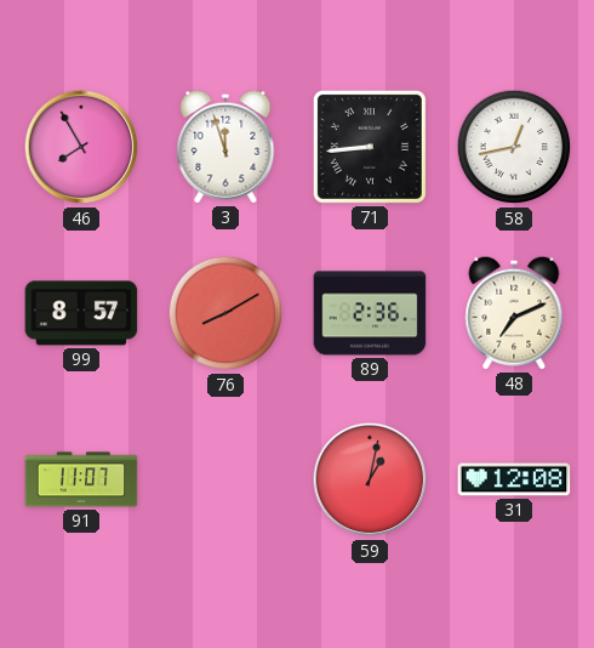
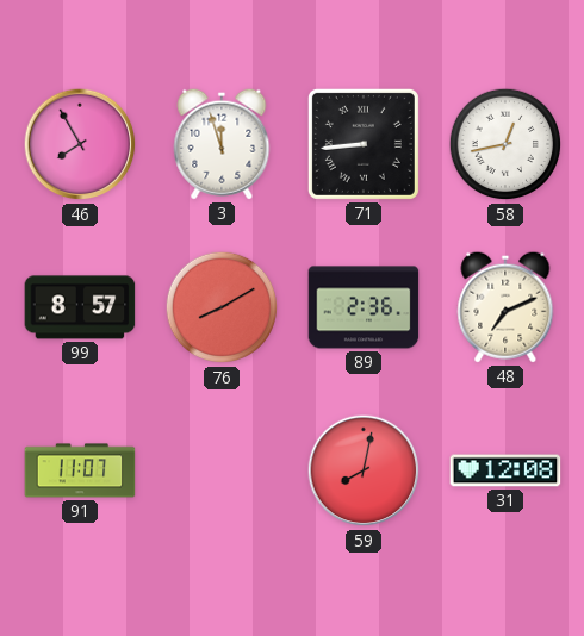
59: 1:02 -> 8:02
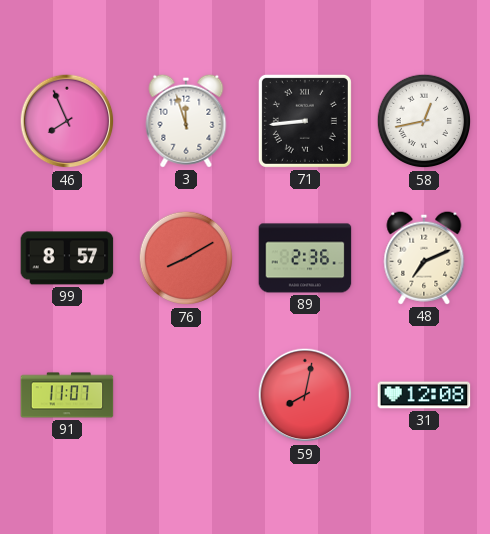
46: 7:55 -> 7:56
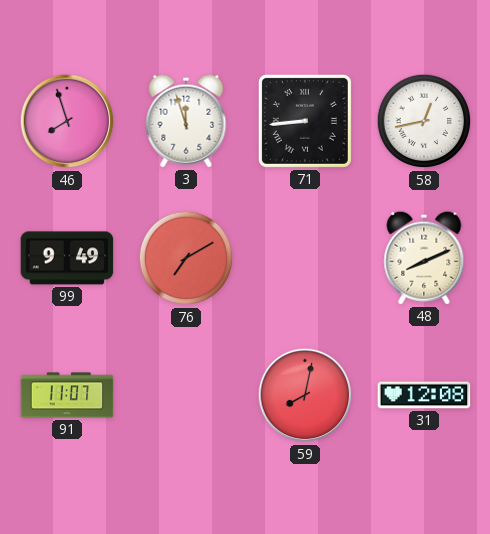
46: 7:56 -> 7:57
99: 8:57 -> 9:49
76: 8:10 -> 7:10
89: 2:36 -> none
48: 7:11 -> 8:11
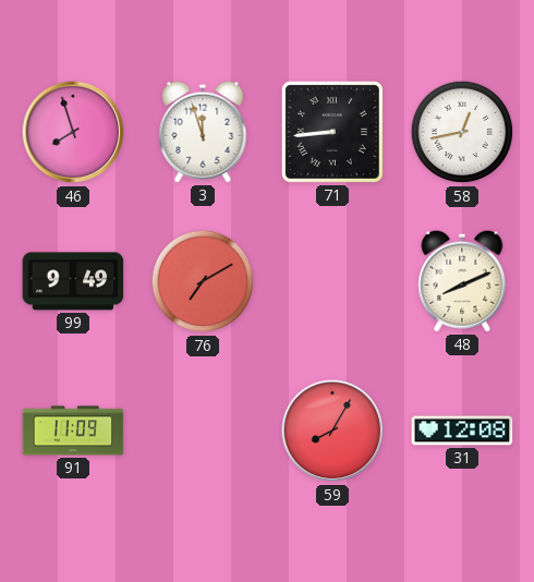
91: 11:07 -> 11:09
59: 8:02 -> 8:05
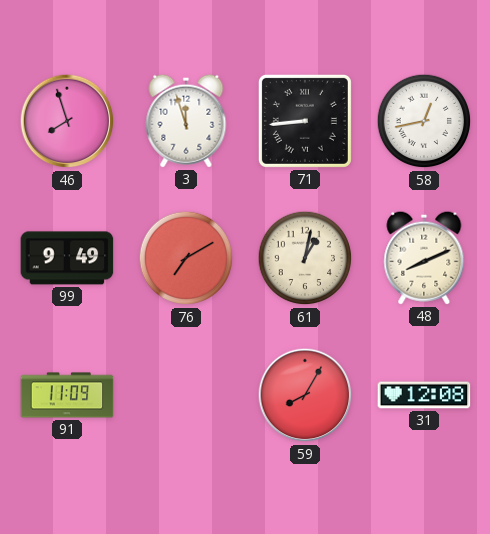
61: none -> 1:02
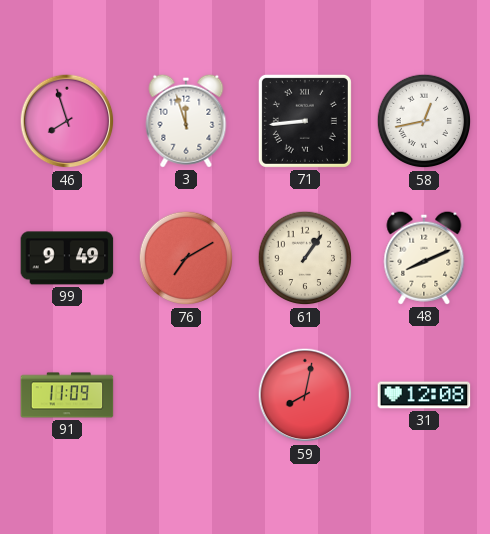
61: 1:02 -> 1:06
59: 8:05 -> 8:02
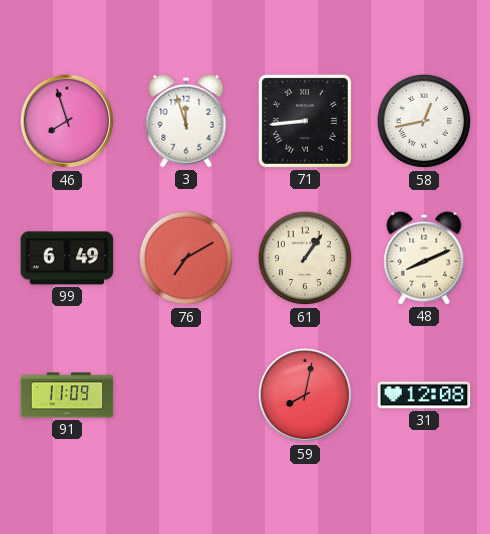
99: 9:49 -> 6:49
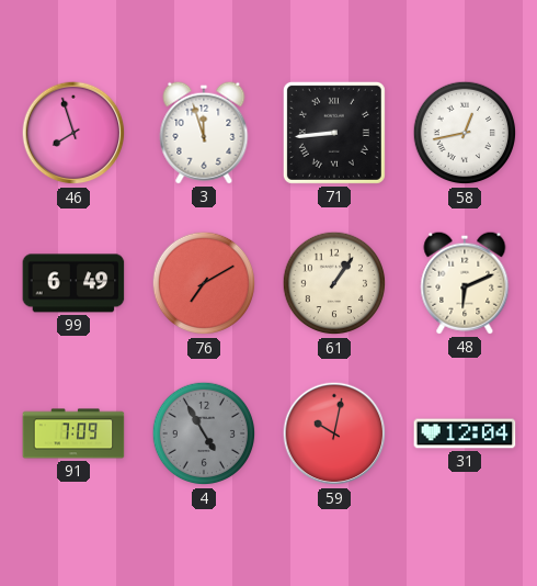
48: 8:11 -> 6:11
91: 11:09 -> 7:09
4: none -> 4:55
59: 8:02 -> 10:02
31: 12:08 -> 12:04
